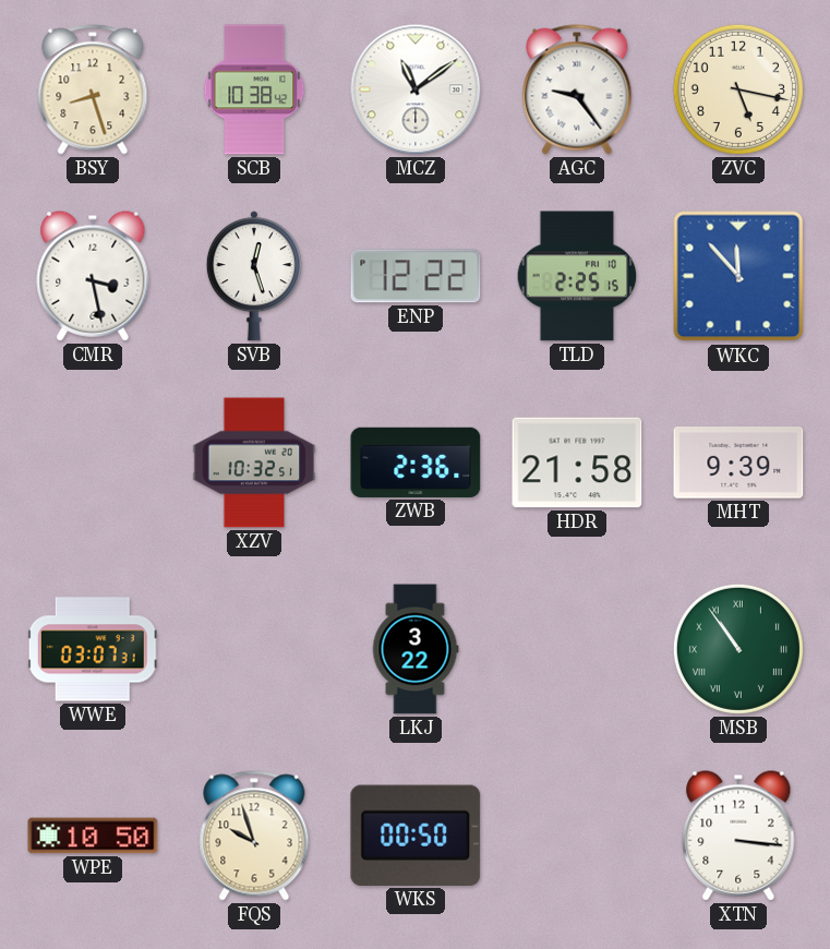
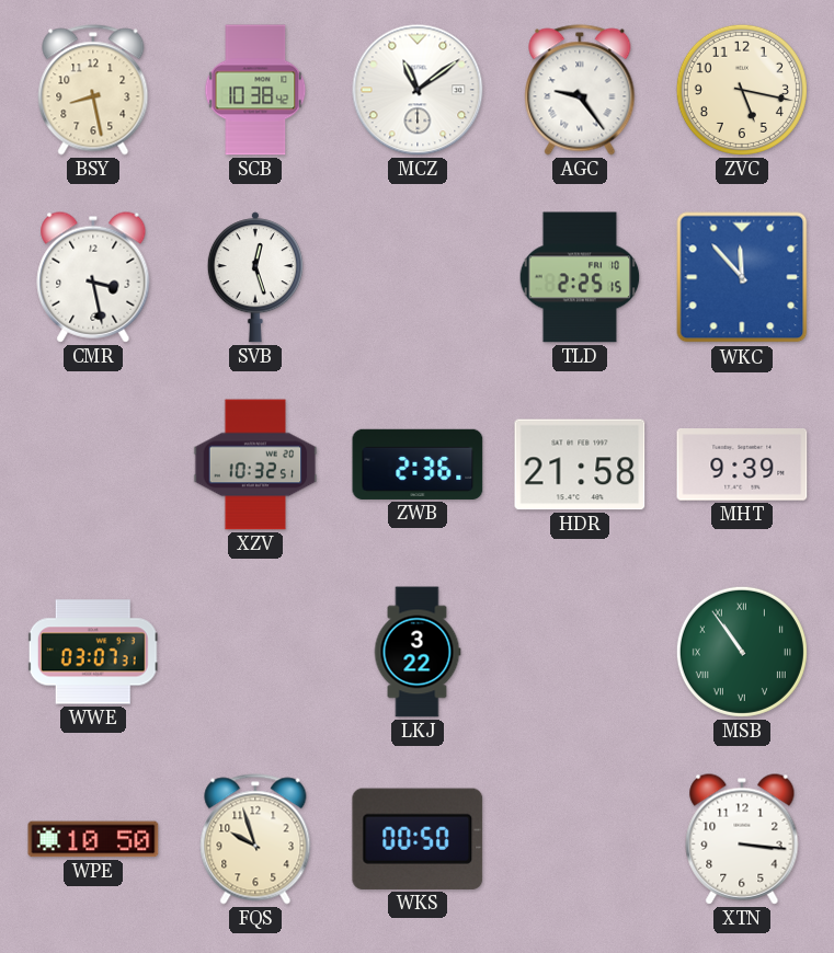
BSY: 8:27 -> 8:28
ENP: 12:22 -> none
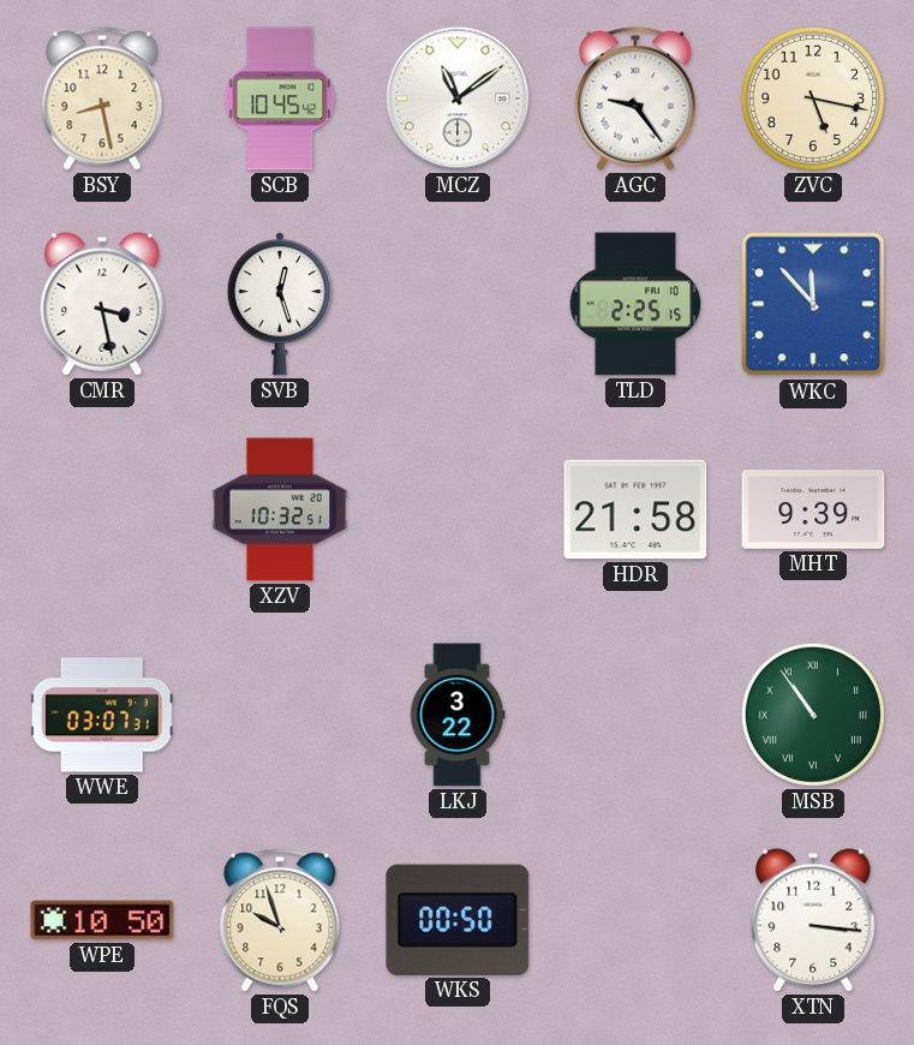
SCB: 10:38 -> 10:45
ZWB: 2:36 -> none
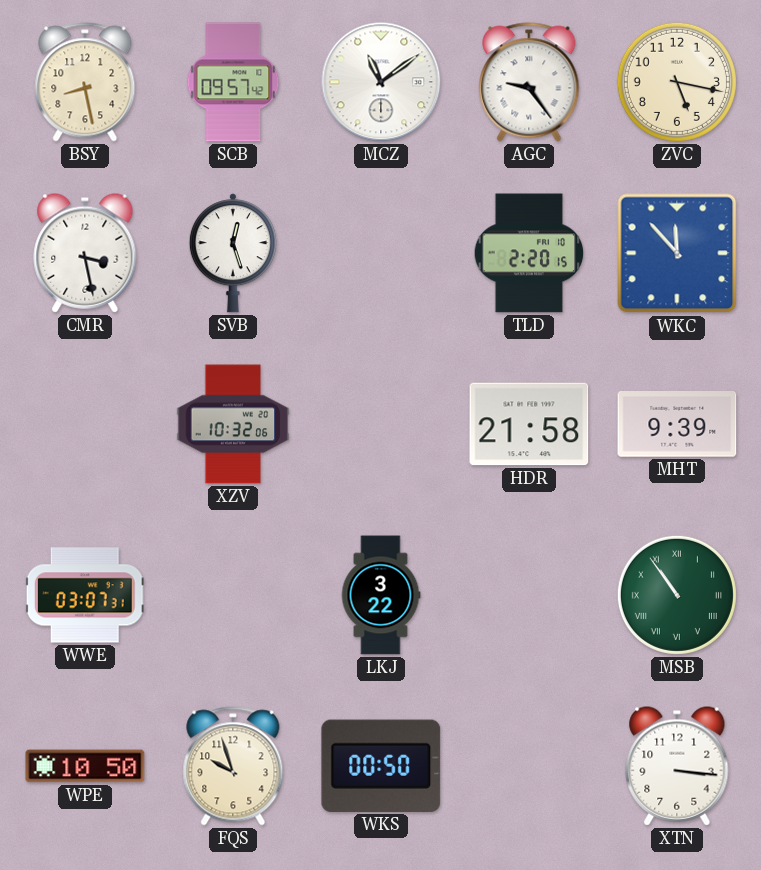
SCB: 10:45 -> 09:57
TLD: 2:25 -> 2:20
XZV: 10:32:51 -> 10:32:06
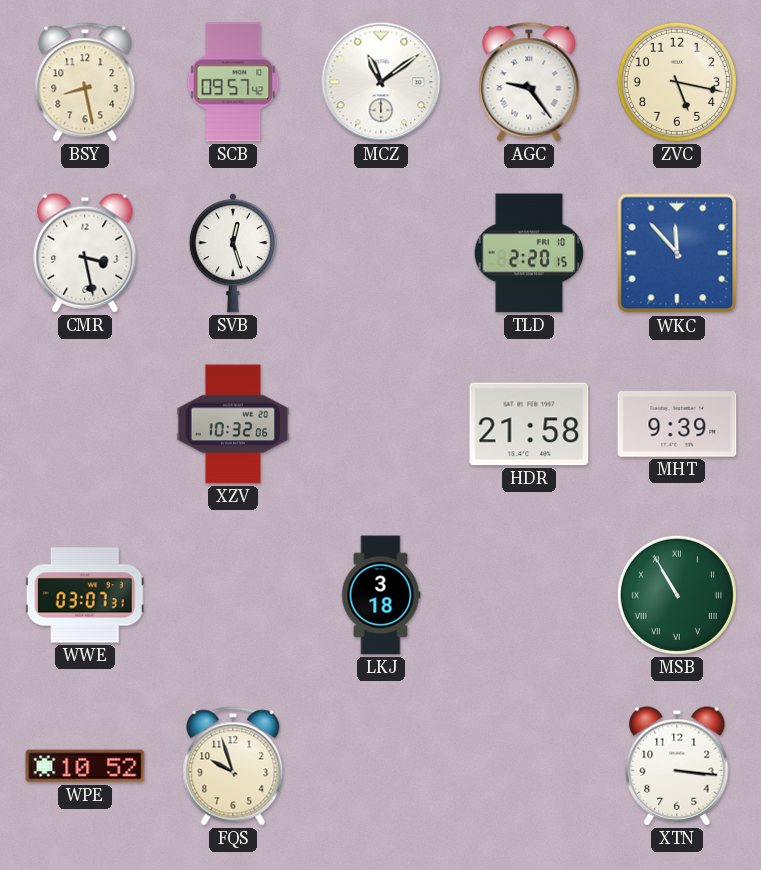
LKJ: 3:22 -> 3:18
MSB: 10:54 -> 10:55
WPE: 10:50 -> 10:52
WKS: 00:50 -> none
